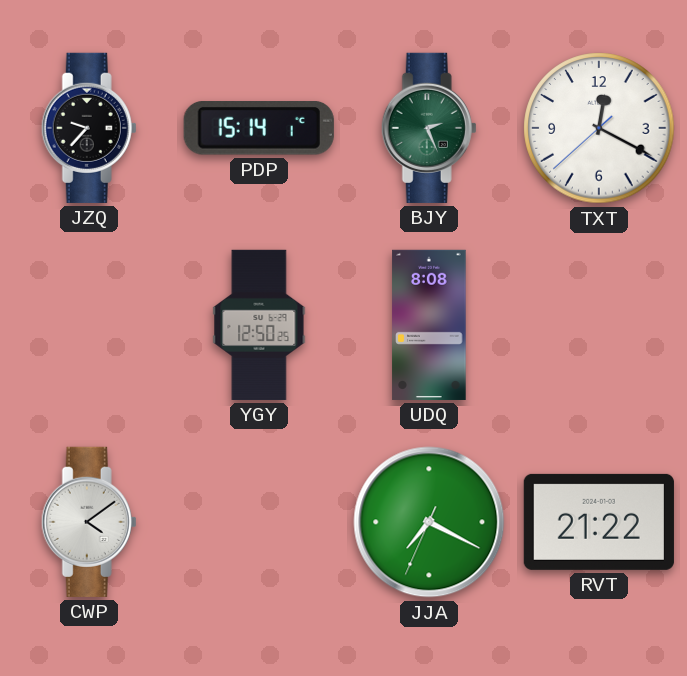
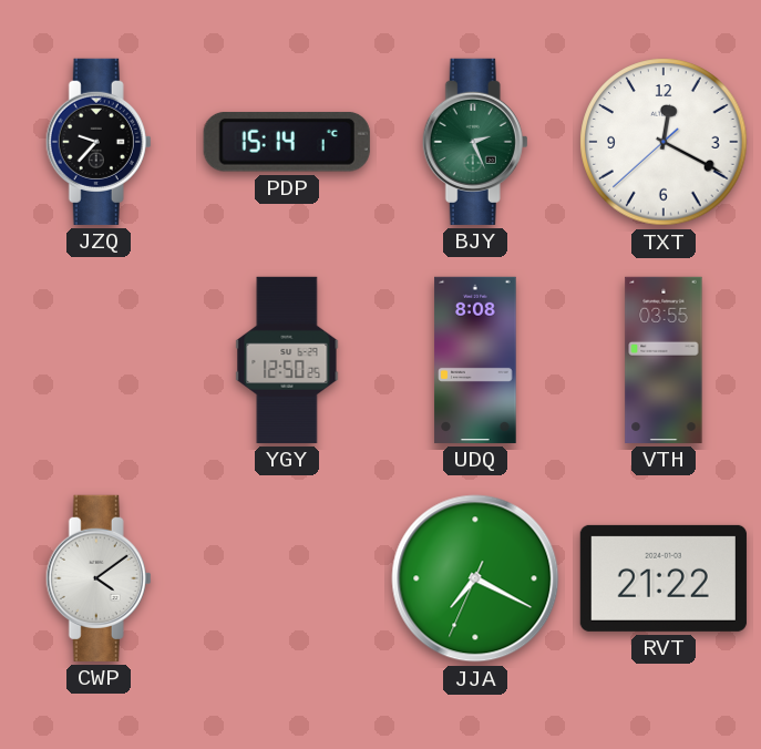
VTH: none -> 03:55
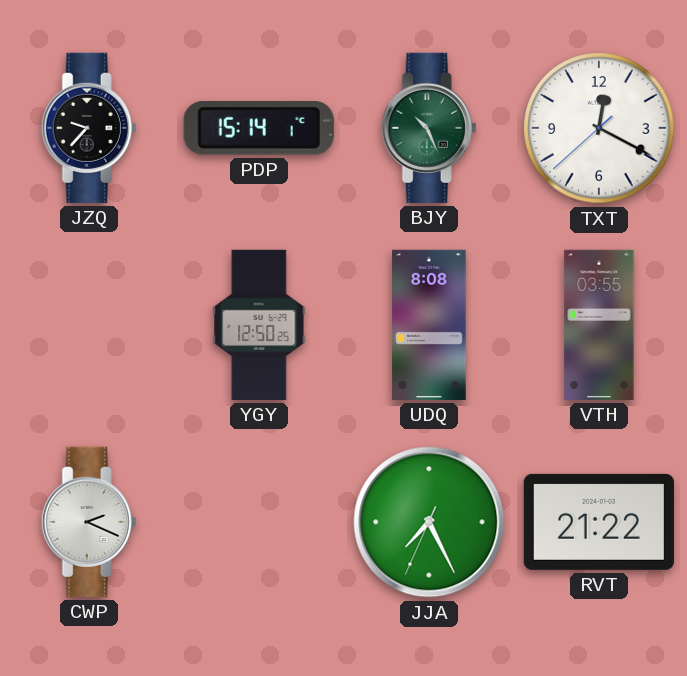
BJY: 2:26 -> 10:26
CWP: 4:09 -> 2:19
JJA: 7:19 -> 7:25
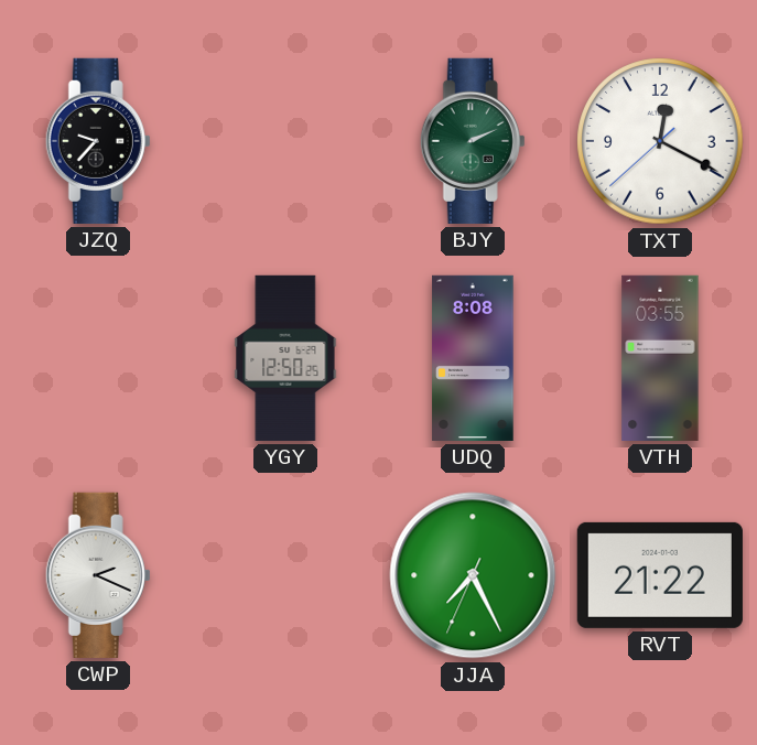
PDP: 15:14 -> none
BJY: 10:26 -> 2:11
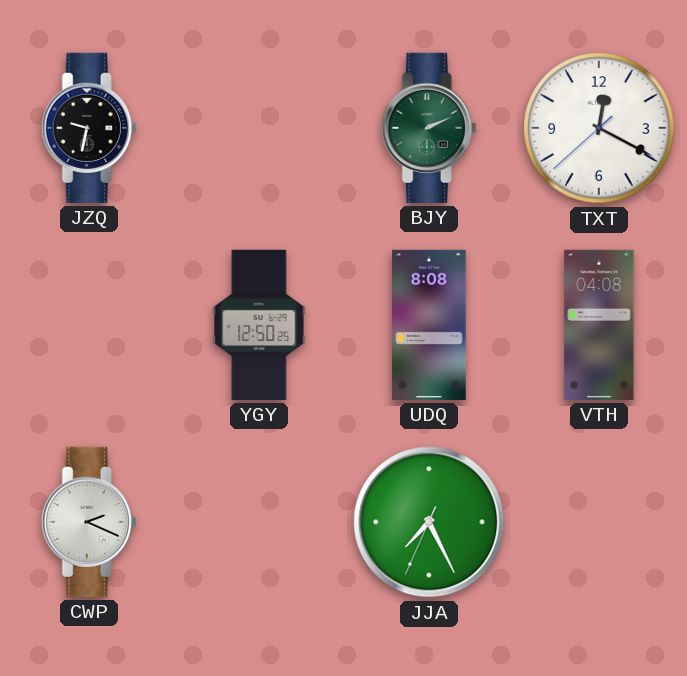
JZQ: 9:37 -> 9:32
VTH: 03:55 -> 04:08
RVT: 21:22 -> none
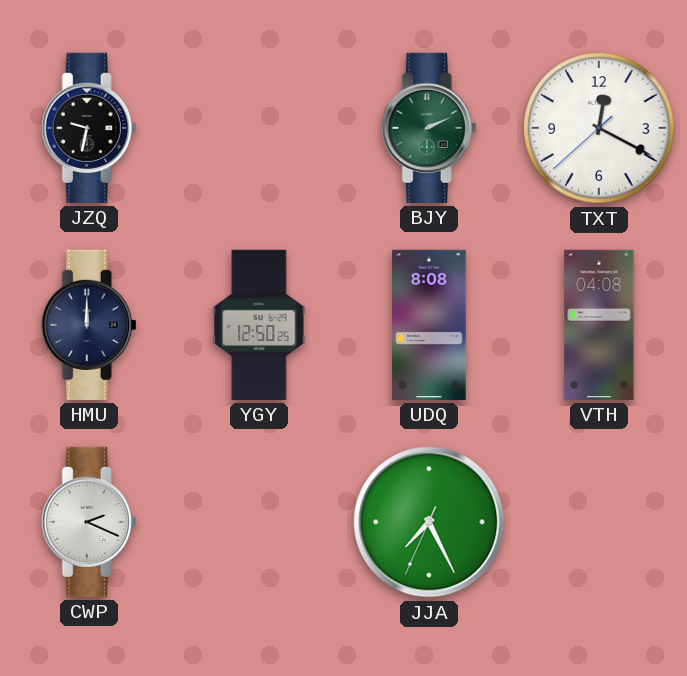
HMU: none -> 12:00
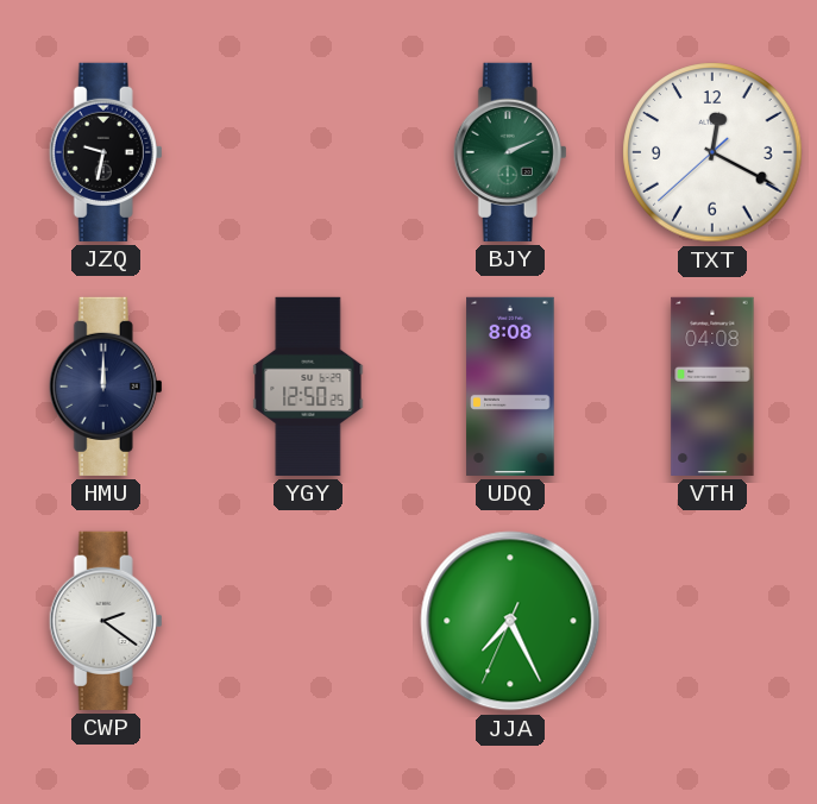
CWP: 2:19 -> 2:21
